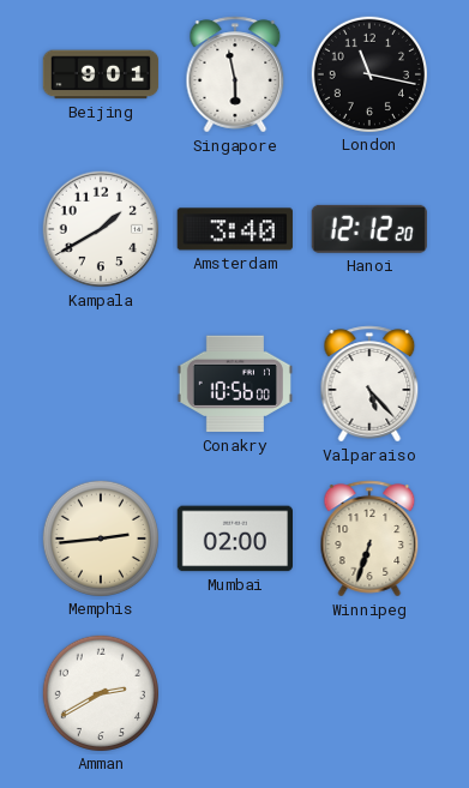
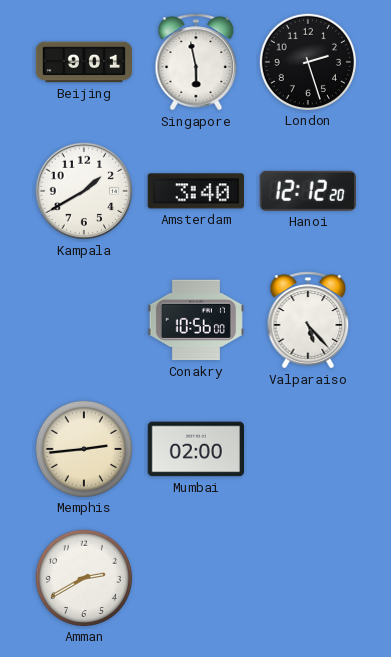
London: 11:17 -> 2:27
Winnipeg: 6:33 -> none
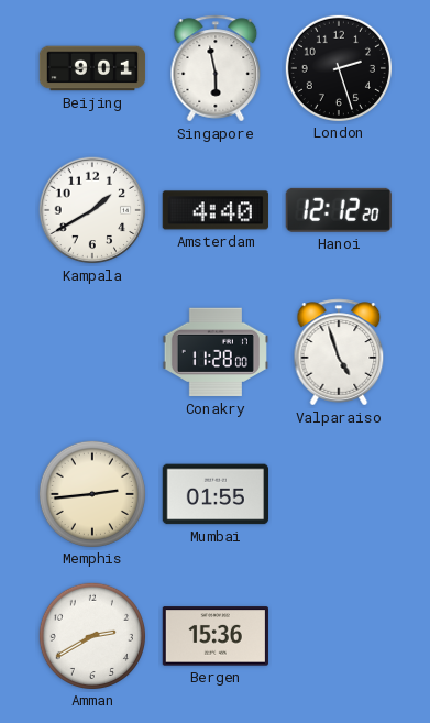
Amsterdam: 3:40 -> 4:40
Conakry: 10:56 -> 11:28
Valparaiso: 5:23 -> 4:57
Mumbai: 02:00 -> 01:55
Bergen: none -> 15:36
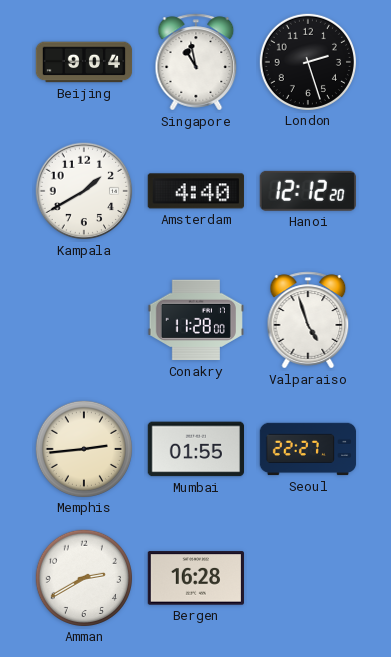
Beijing: 9:01 -> 9:04
Singapore: 5:58 -> 10:58
Seoul: none -> 22:27
Bergen: 15:36 -> 16:28
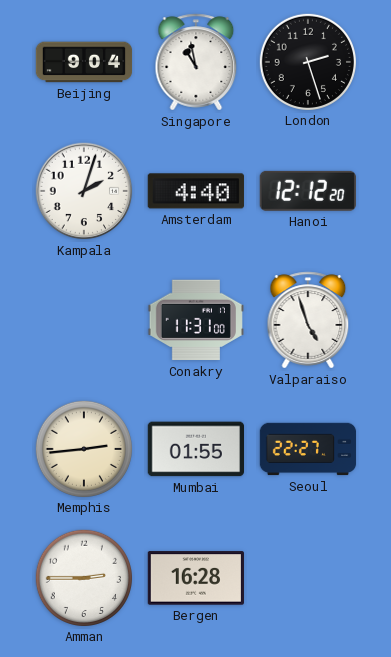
Kampala: 1:40 -> 2:03
Conakry: 11:28 -> 11:31
Amman: 2:40 -> 2:45
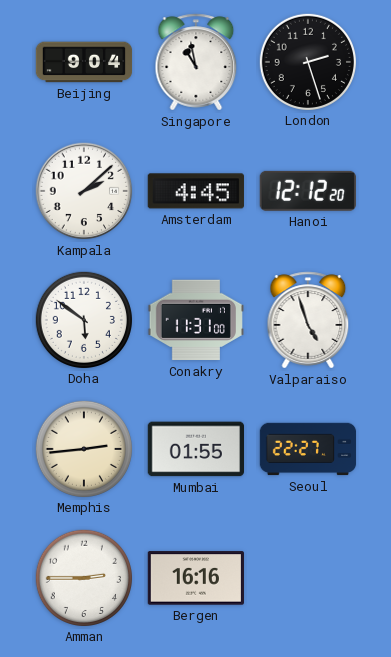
Kampala: 2:03 -> 2:08
Amsterdam: 4:40 -> 4:45
Doha: none -> 5:51
Bergen: 16:28 -> 16:16
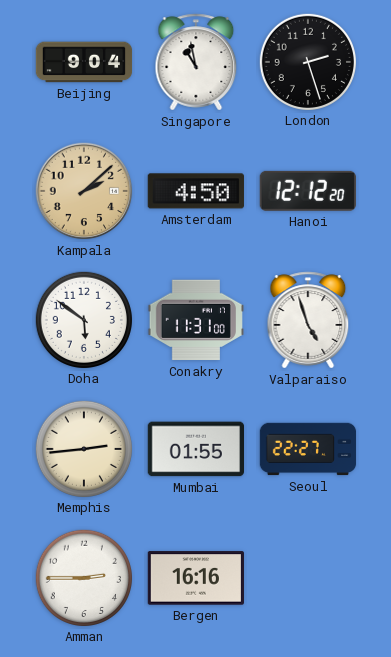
Kampala dial: white -> champagne
Amsterdam: 4:45 -> 4:50
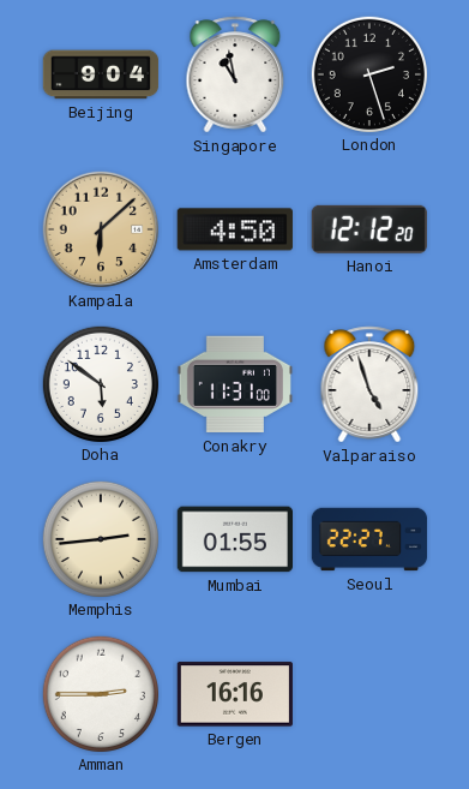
Kampala: 2:08 -> 6:08
